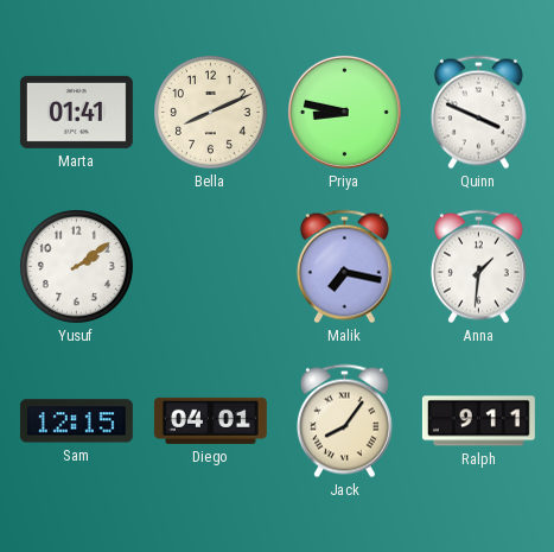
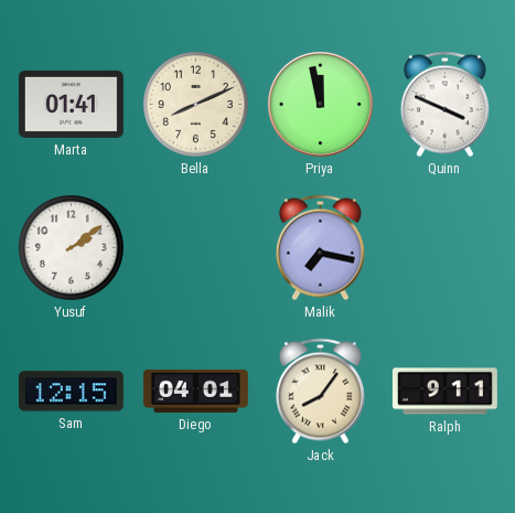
Priya: 8:47 -> 11:58
Anna: 1:31 -> none
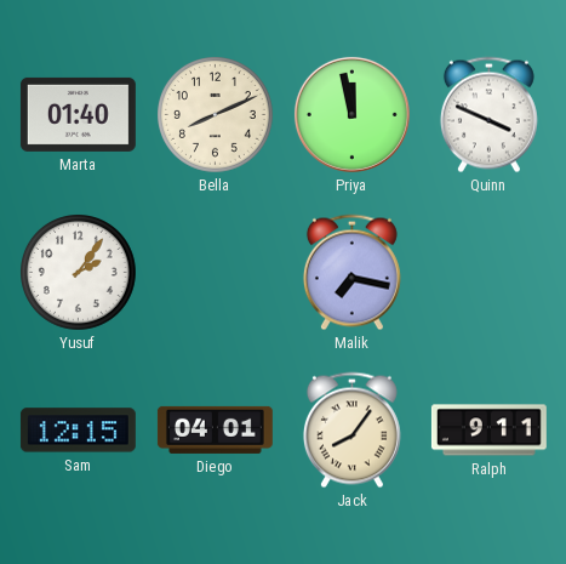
Marta: 01:41 -> 01:40
Yusuf: 2:09 -> 2:06
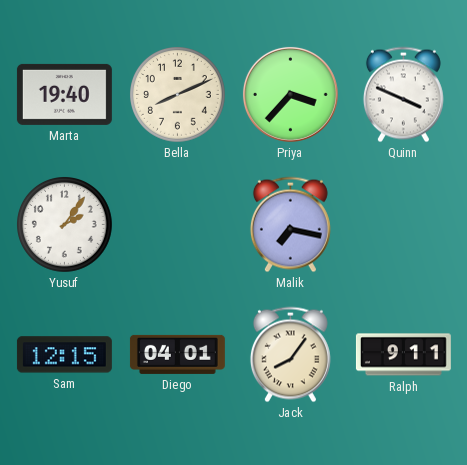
Marta: 01:40 -> 19:40
Priya: 11:58 -> 3:37
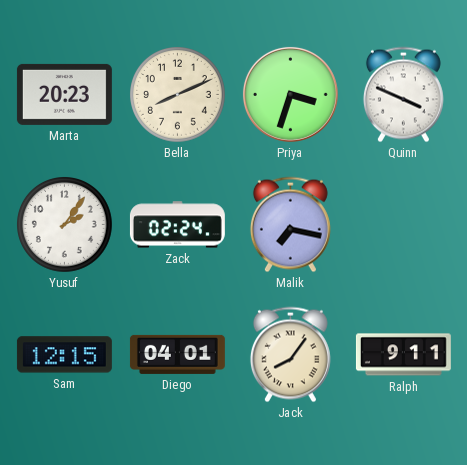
Marta: 19:40 -> 20:23
Priya: 3:37 -> 3:33
Zack: none -> 02:24
